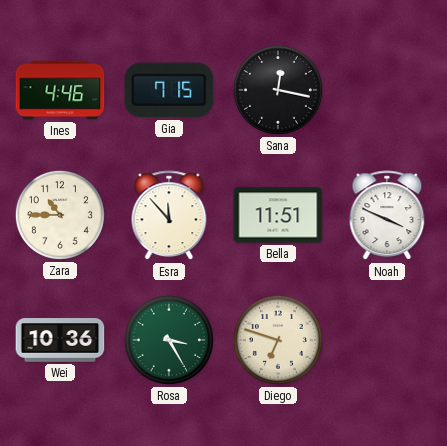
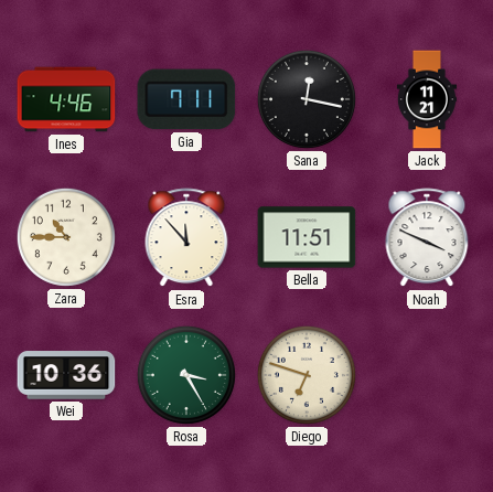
Gia: 7:15 -> 7:11
Jack: none -> 11:21
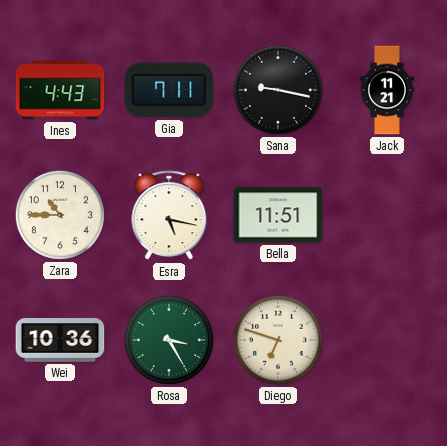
Ines: 4:46 -> 4:43
Sana: 12:17 -> 9:17
Esra: 11:53 -> 5:17
Noah: 3:49 -> none
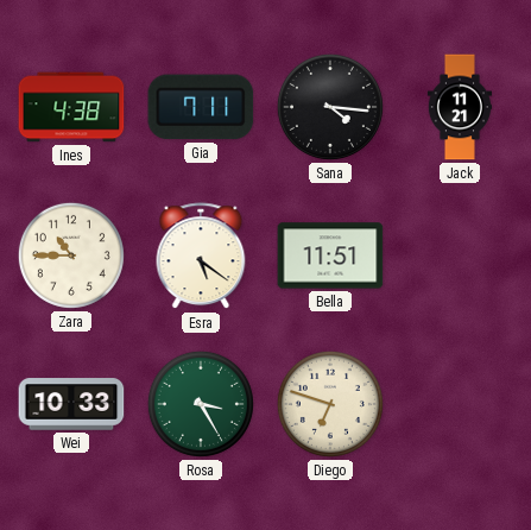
Ines: 4:43 -> 4:38
Sana: 9:17 -> 4:16
Esra: 5:17 -> 5:21
Wei: 10:36 -> 10:33
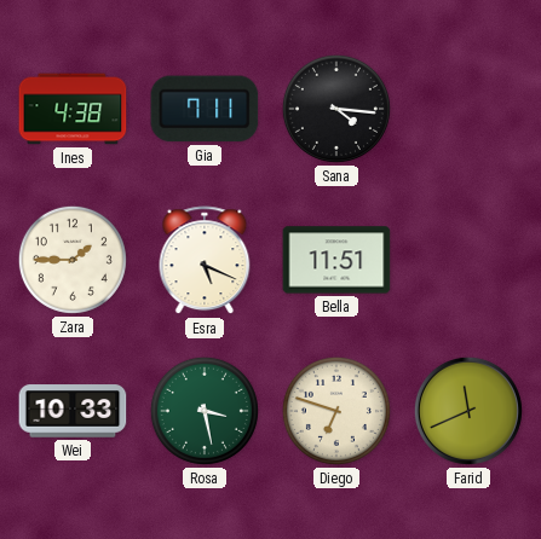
Jack: 11:21 -> none
Zara: 10:45 -> 1:45
Esra: 5:21 -> 5:19
Rosa: 3:25 -> 3:28
Farid: none -> 11:41
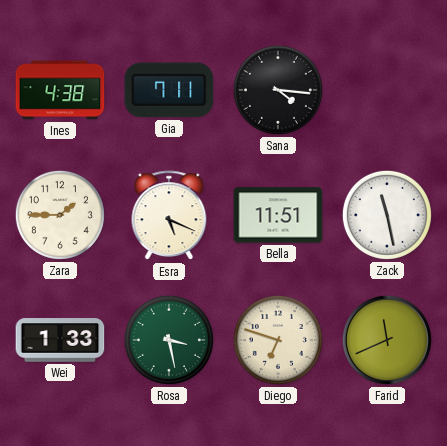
Zack: none -> 11:28
Wei: 10:33 -> 1:33
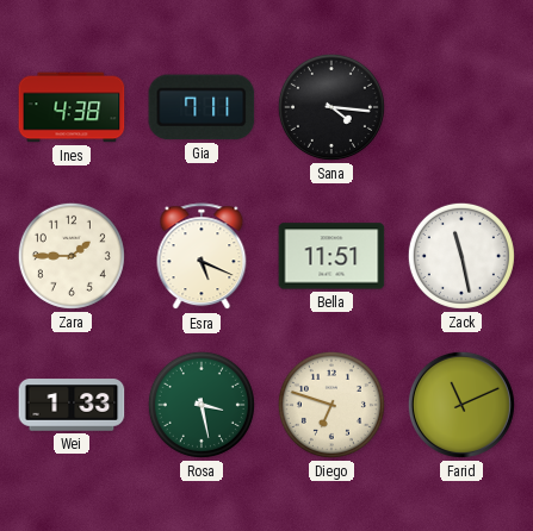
Farid: 11:41 -> 11:11
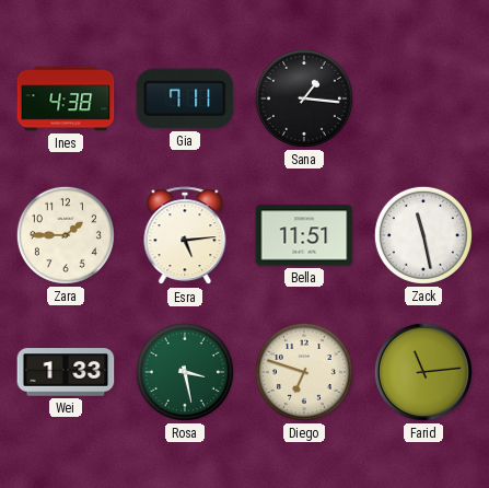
Sana: 4:16 -> 1:16
Esra: 5:19 -> 5:14
Farid: 11:11 -> 11:14
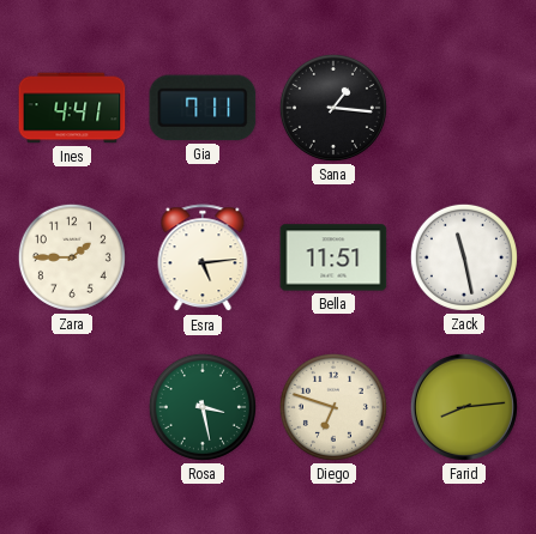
Ines: 4:38 -> 4:41
Wei: 1:33 -> none
Farid: 11:14 -> 8:14
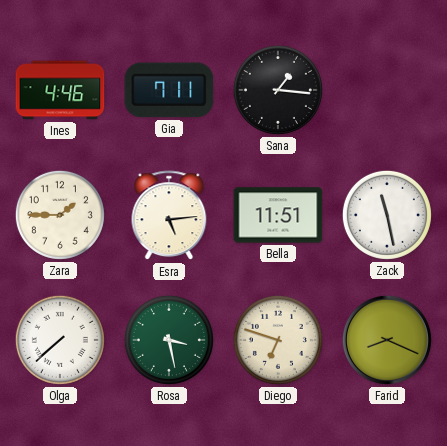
Ines: 4:41 -> 4:46
Olga: none -> 7:38
Farid: 8:14 -> 8:19
